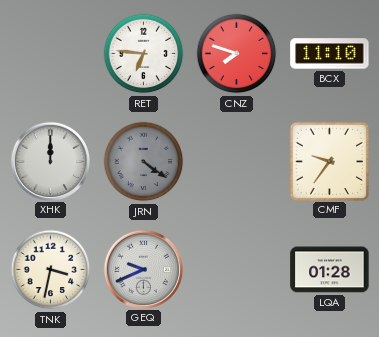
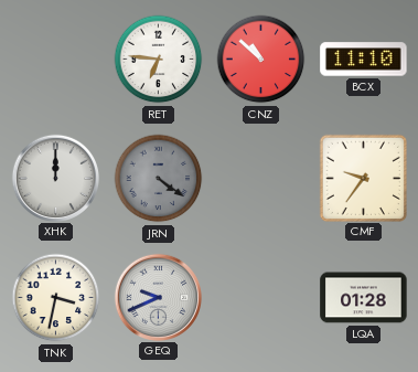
CNZ: 7:48 -> 10:52
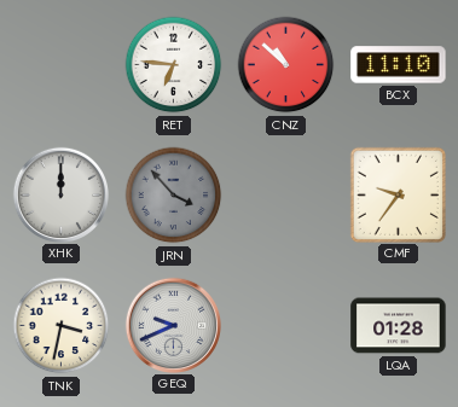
JRN: 4:21 -> 3:53
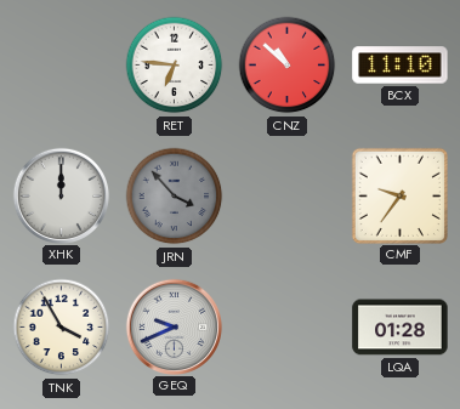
TNK: 3:32 -> 3:55
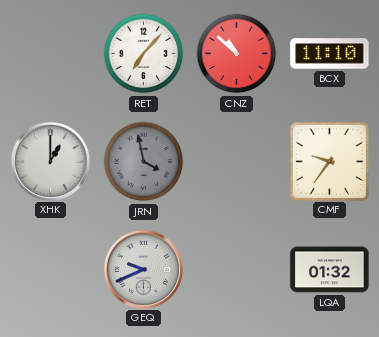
RET: 6:46 -> 7:07
XHK: 12:00 -> 1:00
JRN: 3:53 -> 3:58
TNK: 3:55 -> none
LQA: 01:28 -> 01:32
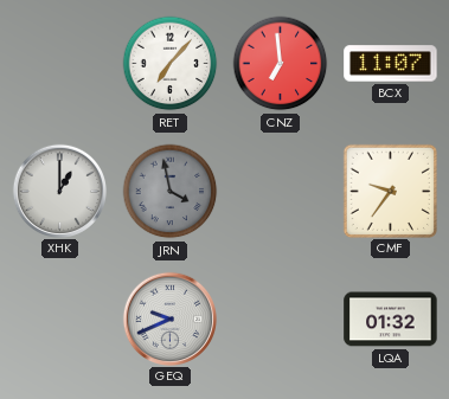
CNZ: 10:52 -> 6:59
BCX: 11:10 -> 11:07
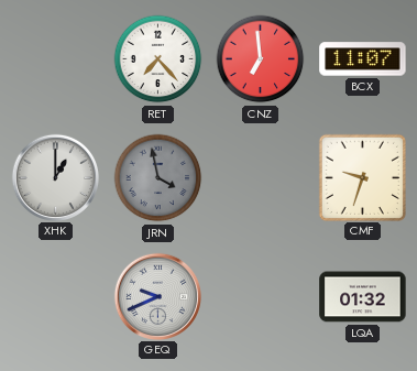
RET: 7:07 -> 7:23
CMF: 9:36 -> 9:33
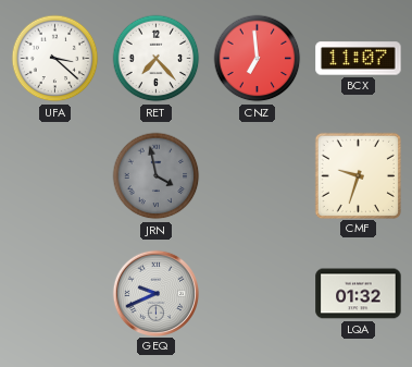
UFA: none -> 3:22
XHK: 1:00 -> none
